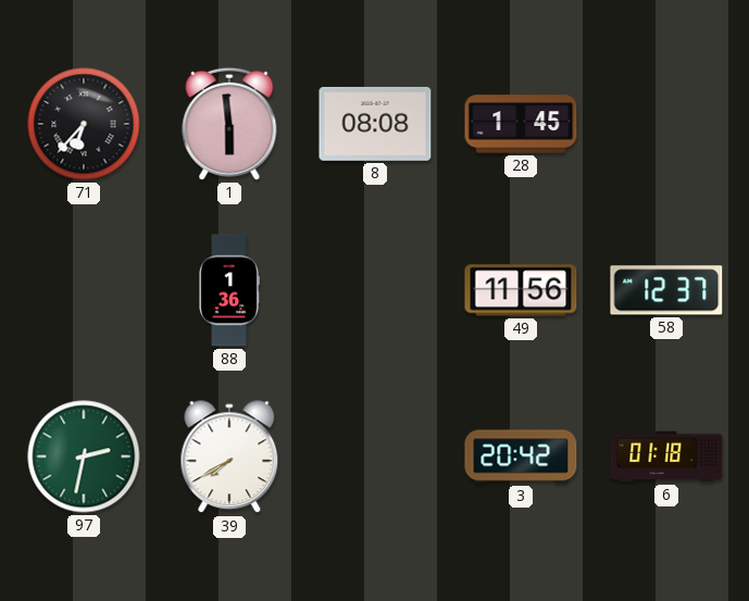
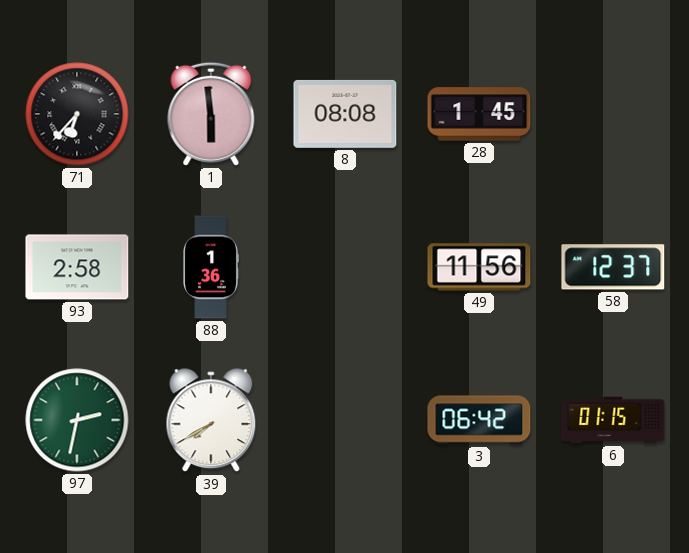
93: none -> 2:58
3: 20:42 -> 06:42
6: 01:18 -> 01:15
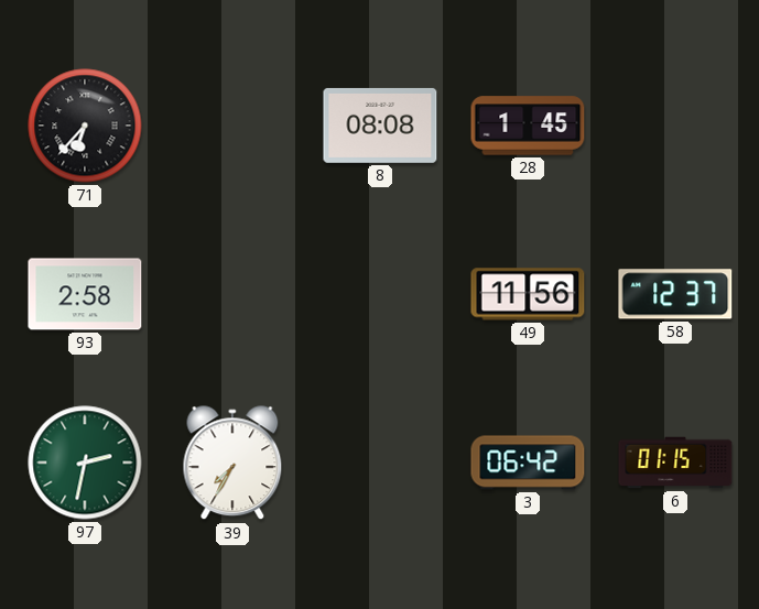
1: 5:59 -> none
88: 1:36 -> none
39: 7:40 -> 7:35
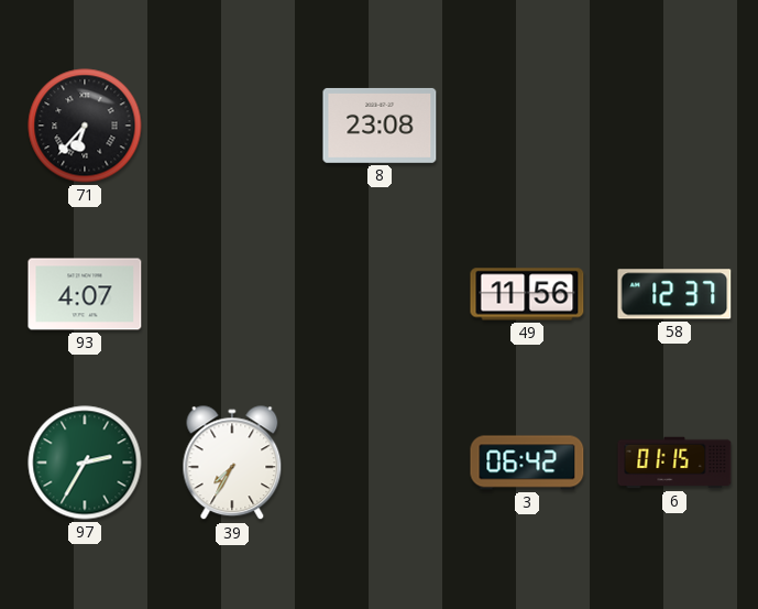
8: 08:08 -> 23:08
28: 1:45 -> none
93: 2:58 -> 4:07
97: 2:32 -> 2:35
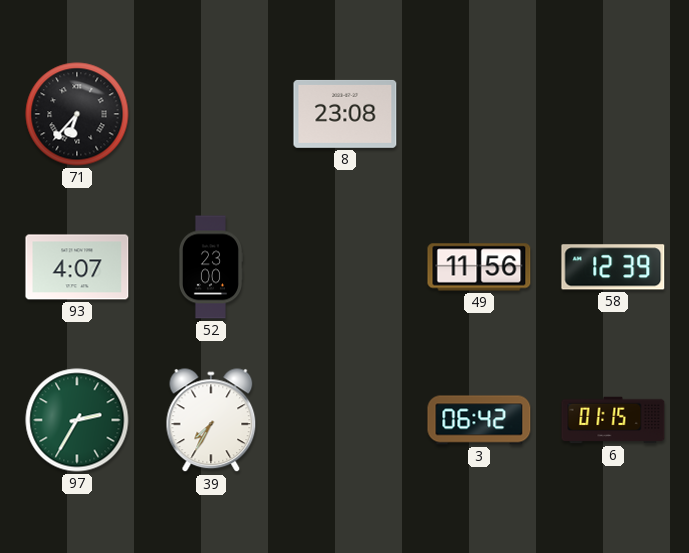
52: none -> 23:00
58: 12:37 -> 12:39
